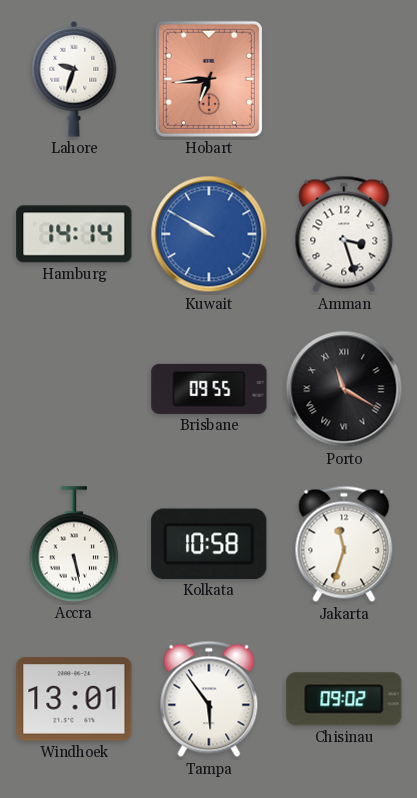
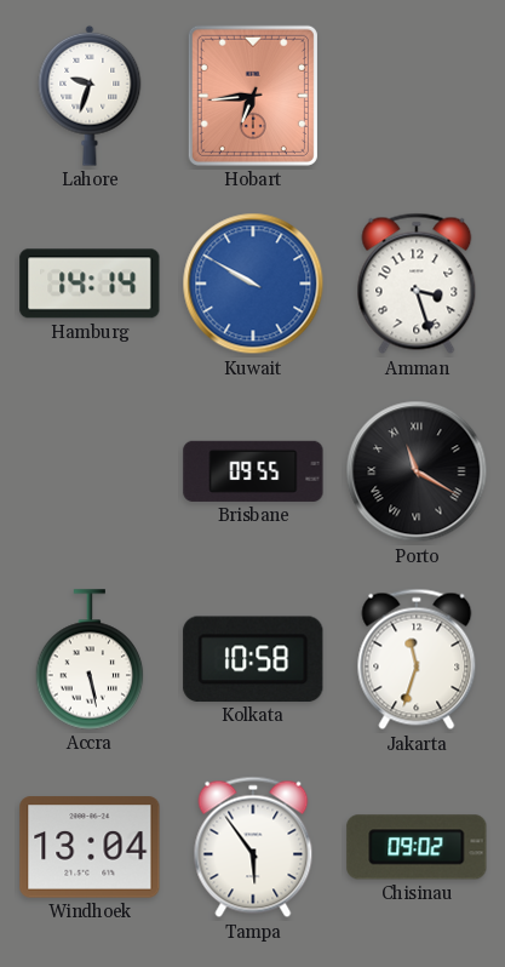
Windhoek: 13:01 -> 13:04
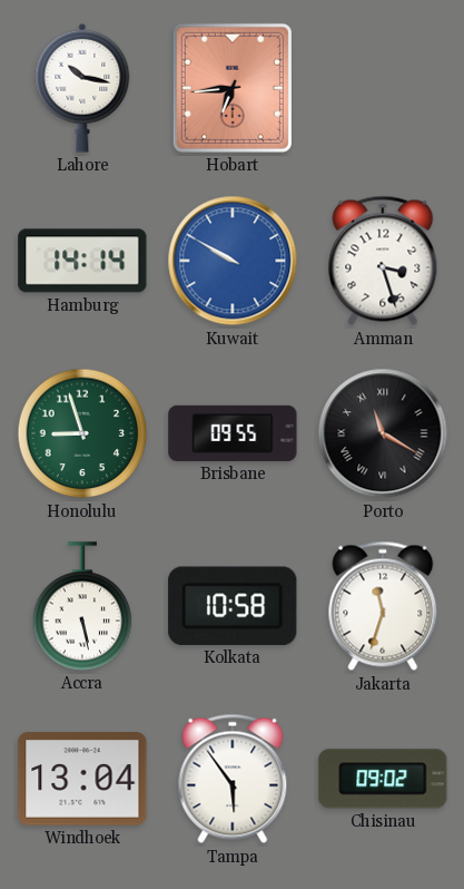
Lahore: 9:33 -> 10:17
Honolulu: none -> 8:57
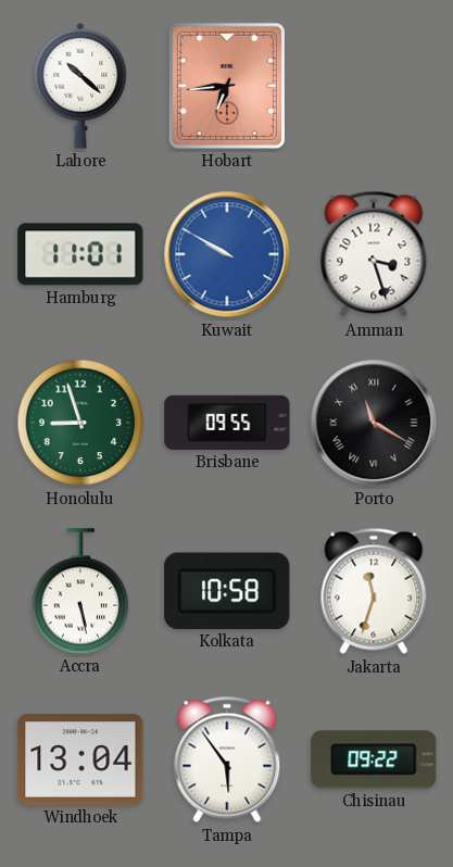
Lahore: 10:17 -> 10:22
Hamburg: 14:14 -> 11:01
Chisinau: 09:02 -> 09:22
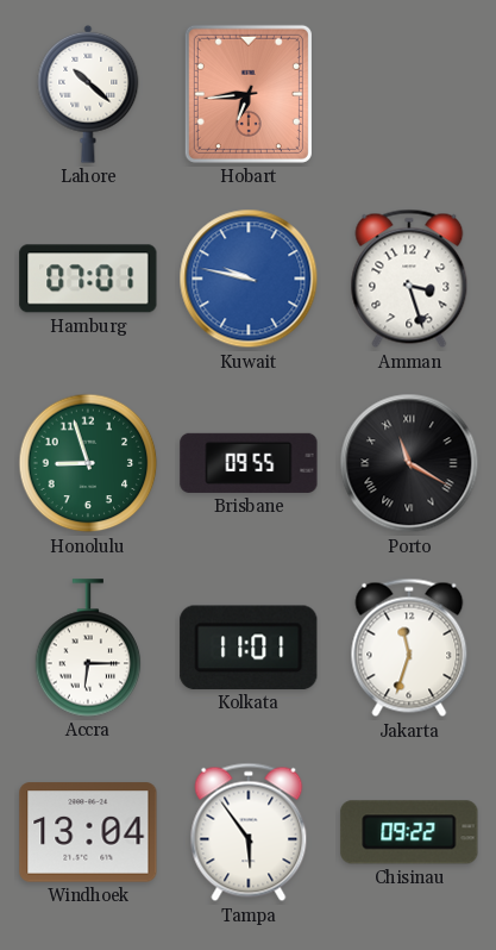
Hamburg: 11:01 -> 07:01
Kuwait: 9:50 -> 9:47
Accra: 5:28 -> 6:15
Kolkata: 10:58 -> 11:01
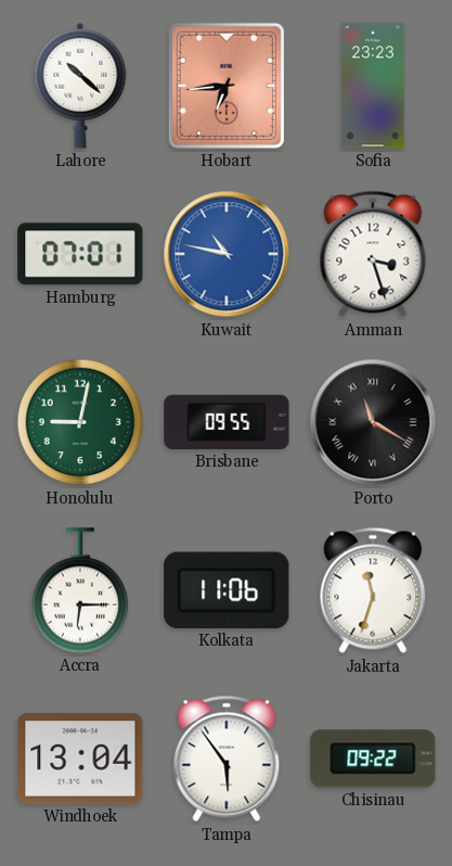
Sofia: none -> 23:23
Kuwait: 9:47 -> 10:47
Honolulu: 8:57 -> 9:02
Kolkata: 11:01 -> 11:06
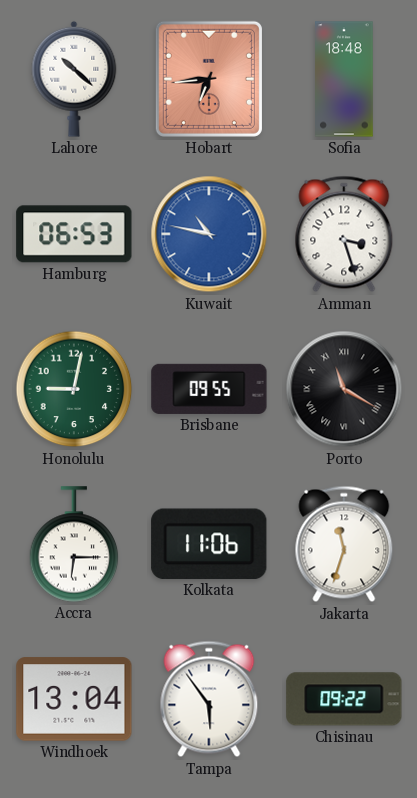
Sofia: 23:23 -> 18:48
Hamburg: 07:01 -> 06:53
